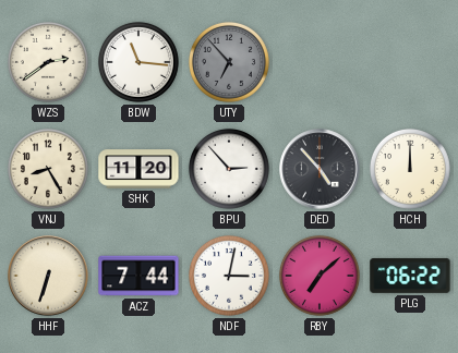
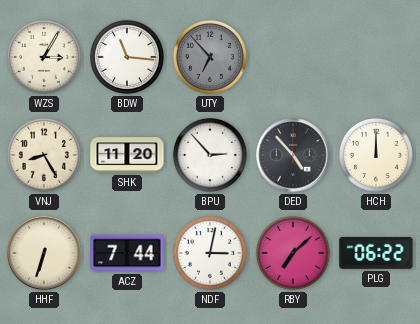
WZS: 2:39 -> 3:05
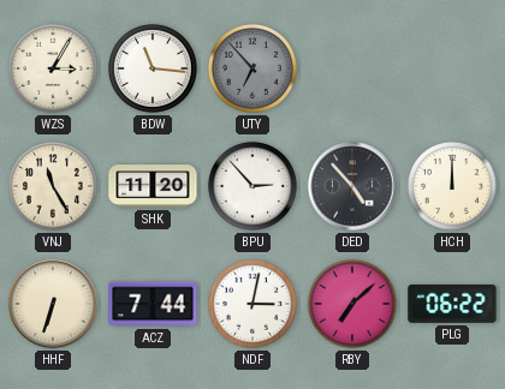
VNJ: 8:25 -> 11:25
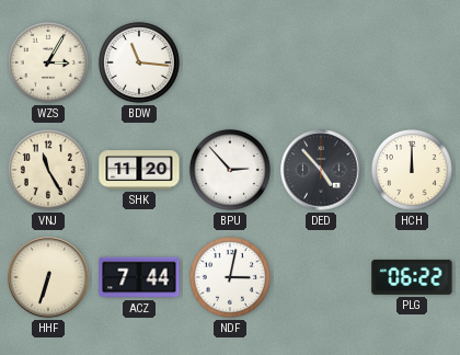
UTY: 6:53 -> none
RBY: 7:08 -> none
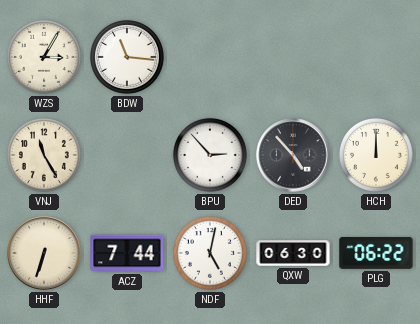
SHK: 11:20 -> none
NDF: 3:02 -> 5:02
QXW: none -> 06:30
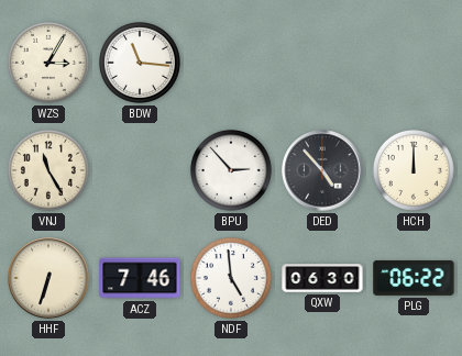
ACZ: 7:44 -> 7:46
NDF: 5:02 -> 4:59
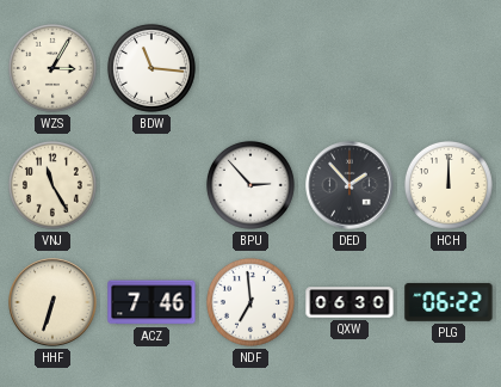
DED: 4:53 -> 1:53
NDF: 4:59 -> 6:59
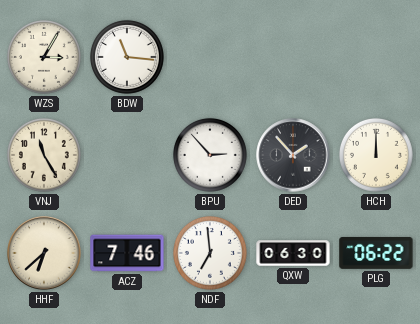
HHF: 6:33 -> 6:38
